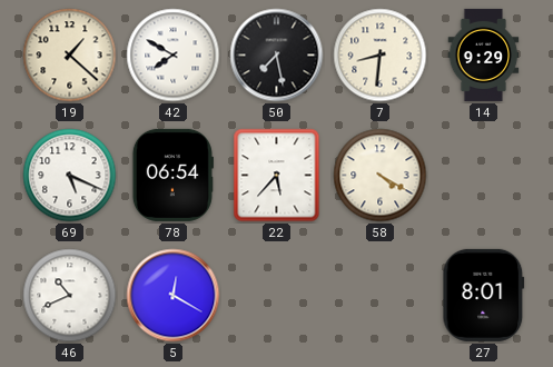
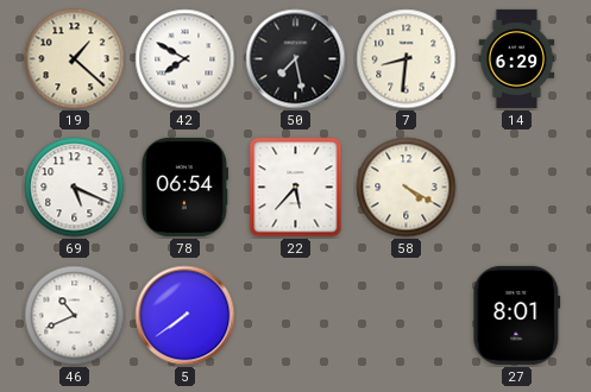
14: 9:29 -> 6:29
5: 12:20 -> 7:39
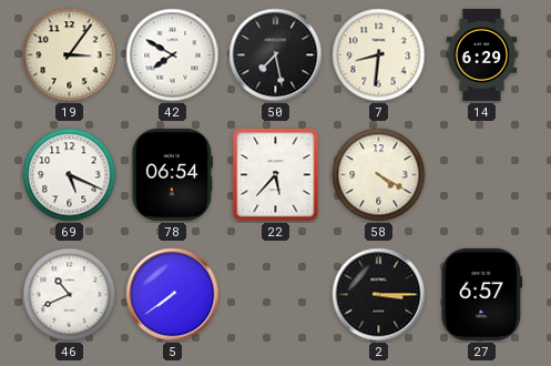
19: 1:22 -> 3:06
2: none -> 3:15
27: 8:01 -> 6:57
